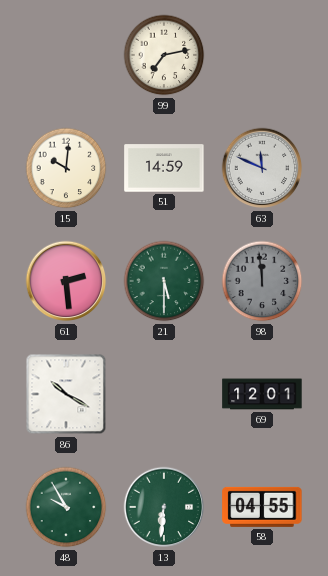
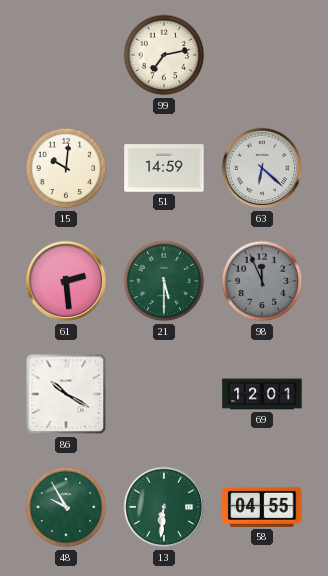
63: 11:49 -> 6:22
98: 11:59 -> 11:56
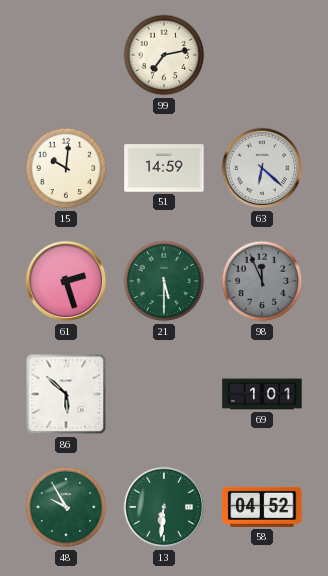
61: 2:29 -> 2:27
86: 10:20 -> 5:52
69: 12:01 -> 1:01
58: 04:55 -> 04:52
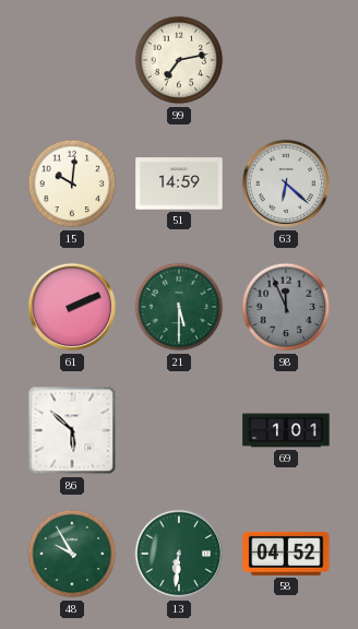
61: 2:27 -> 2:11
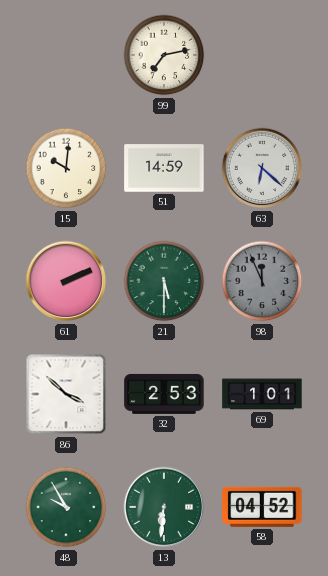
86: 5:52 -> 3:52
32: none -> 2:53
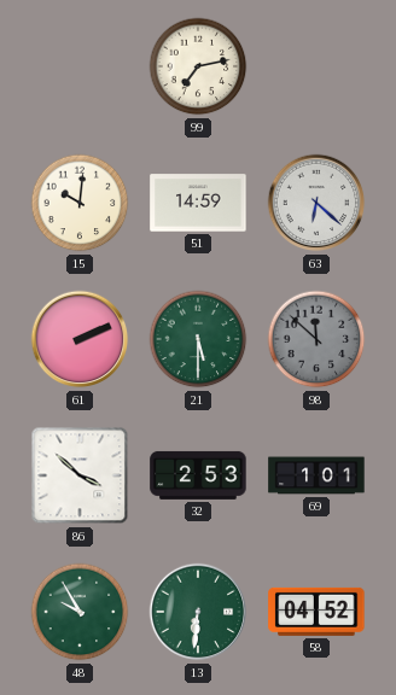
98: 11:56 -> 11:52
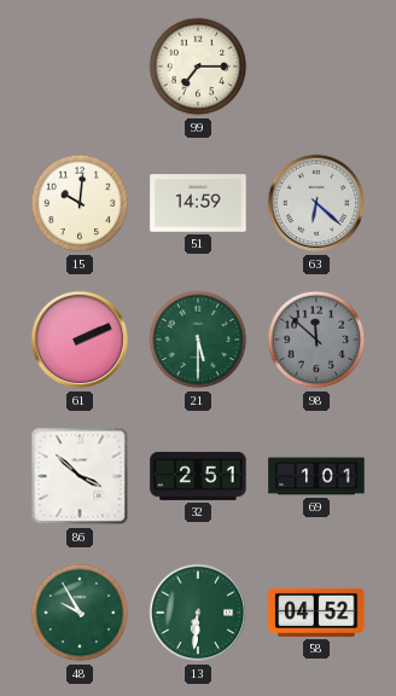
99: 7:13 -> 7:15
32: 2:53 -> 2:51
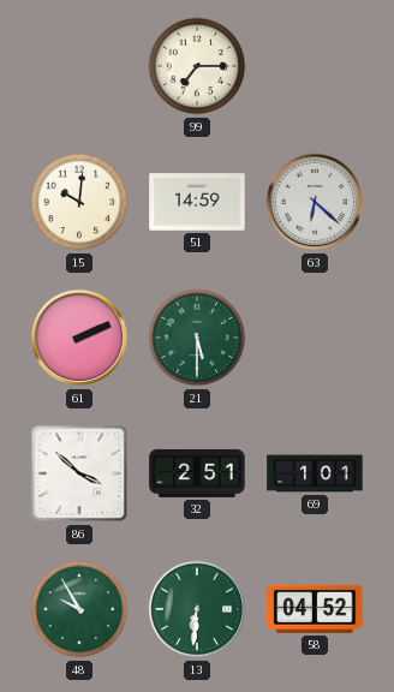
98: 11:52 -> none
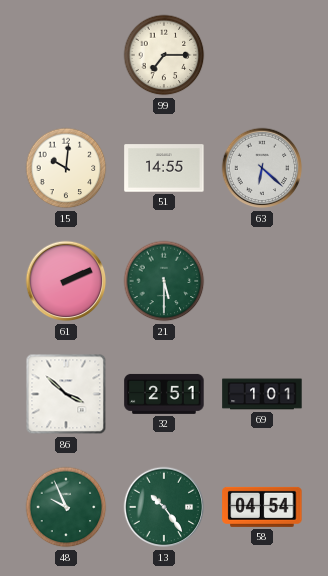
51: 14:59 -> 14:55
48: 9:55 -> 9:56
13: 6:31 -> 10:24
58: 04:52 -> 04:54
